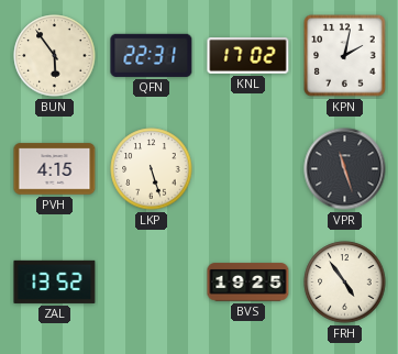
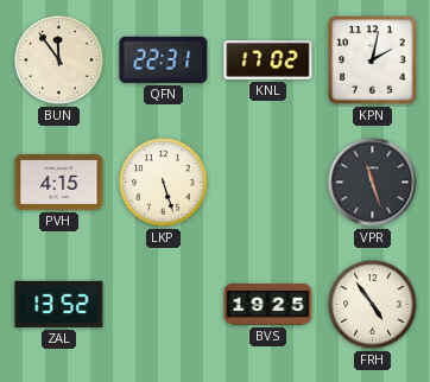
BUN: 5:54 -> 11:54
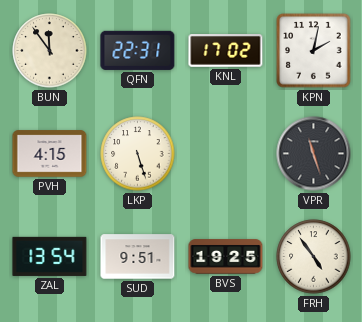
ZAL: 13:52 -> 13:54
SUD: none -> 9:51
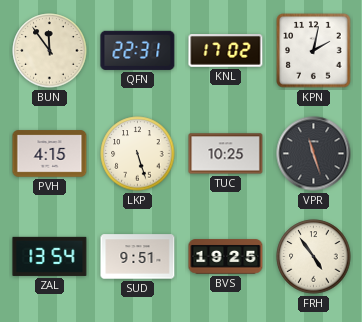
TUC: none -> 10:25
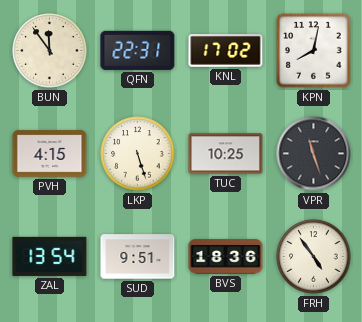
KPN: 2:02 -> 8:02
BVS: 19:25 -> 18:36
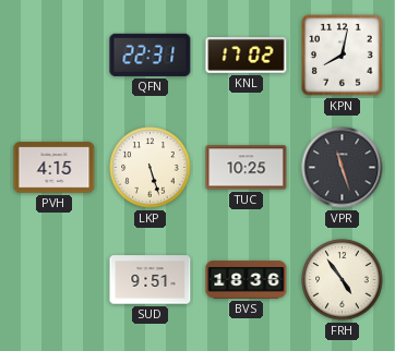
BUN: 11:54 -> none
ZAL: 13:54 -> none
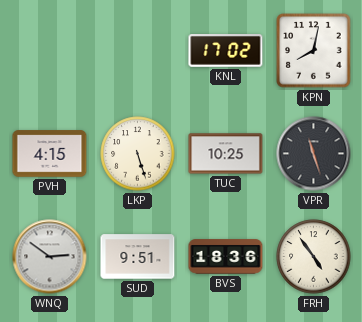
QFN: 22:31 -> none
WNQ: none -> 2:51
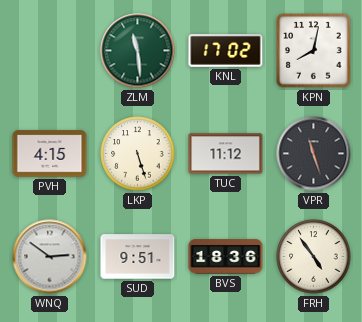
ZLM: none -> 11:29
TUC: 10:25 -> 11:12
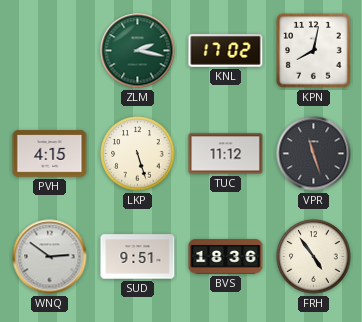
ZLM: 11:29 -> 2:17
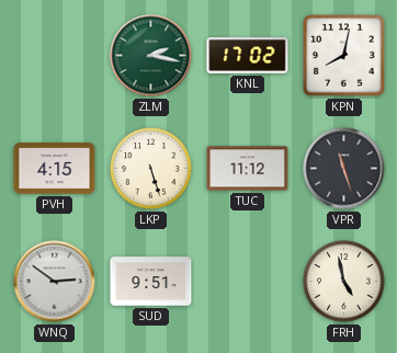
BVS: 18:36 -> none
FRH: 4:54 -> 4:58
